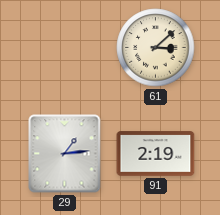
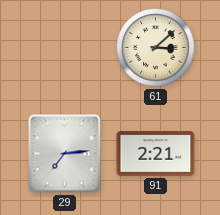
29: 1:14 -> 7:14
91: 2:19 -> 2:21
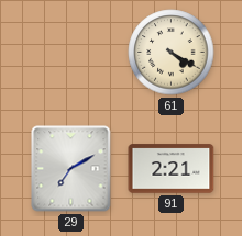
61: 3:08 -> 4:20
29: 7:14 -> 7:10
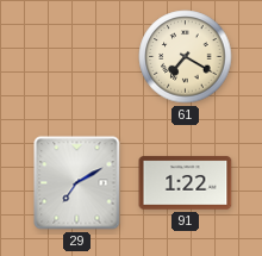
61: 4:20 -> 7:20
91: 2:21 -> 1:22
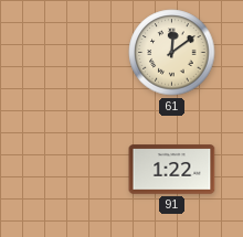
61: 7:20 -> 12:09
29: 7:10 -> none
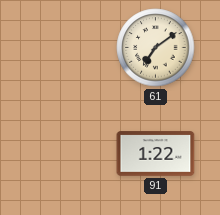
61: 12:09 -> 7:09
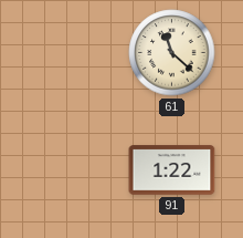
61: 7:09 -> 11:22
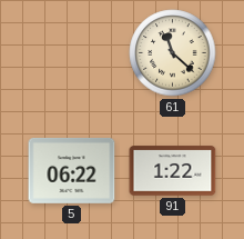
5: none -> 06:22
